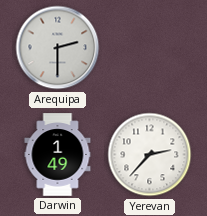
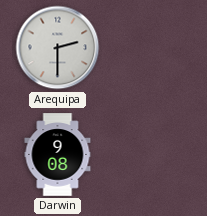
Darwin: 1:49 -> 9:08
Yerevan: 2:37 -> none
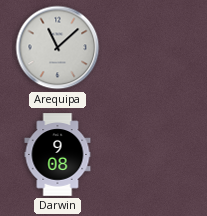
Arequipa: 2:30 -> 11:08
